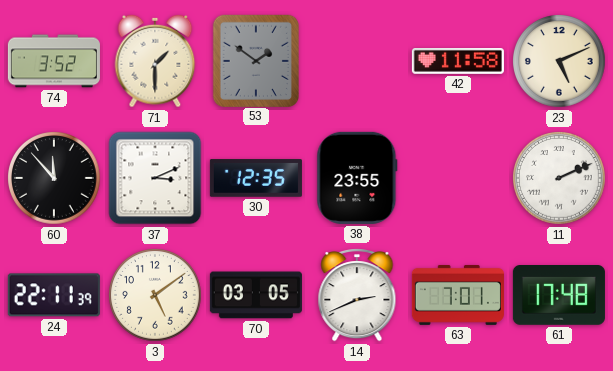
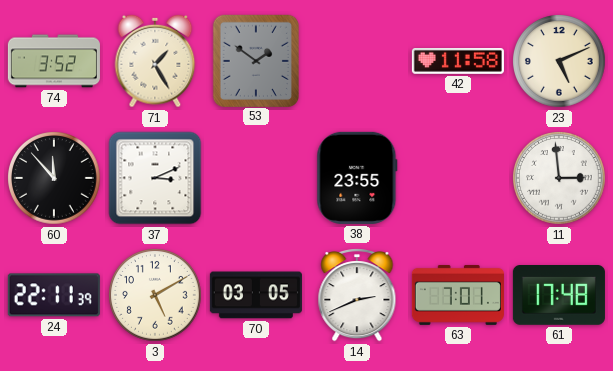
71: 1:30 -> 1:25
30: 12:35 -> none
11: 2:11 -> 2:59
3: 5:09 -> 5:10
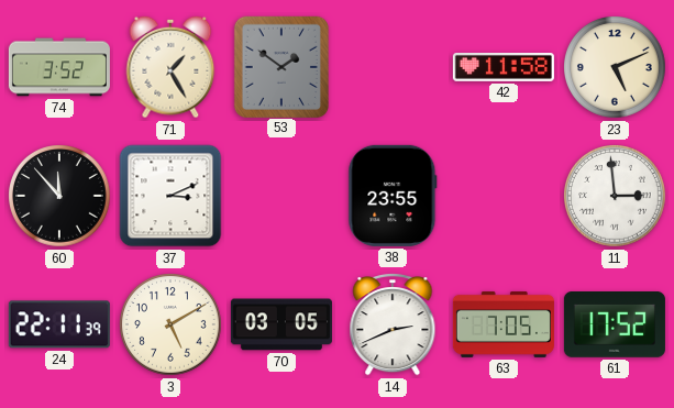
63: 7:01 -> 7:05
61: 17:48 -> 17:52
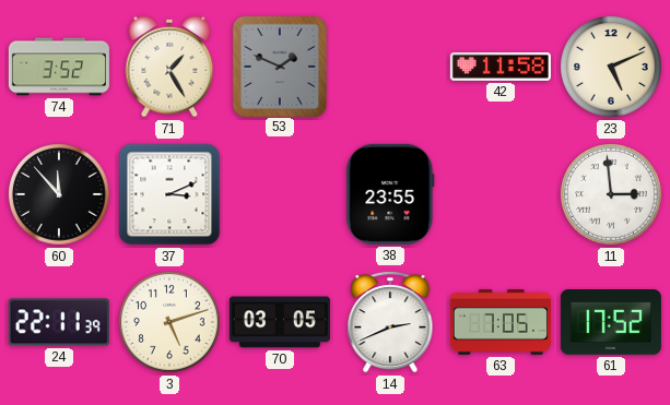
53: 1:51 -> 1:49
3: 5:10 -> 5:12
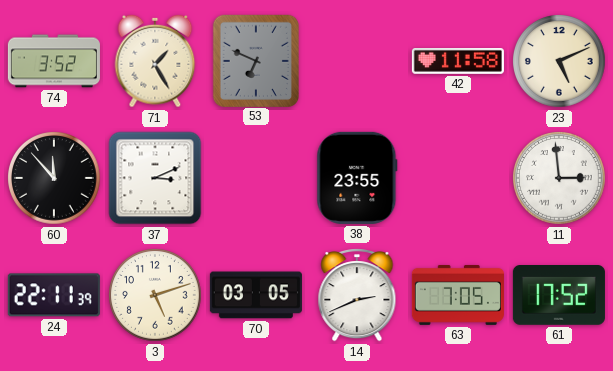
53: 1:49 -> 6:49
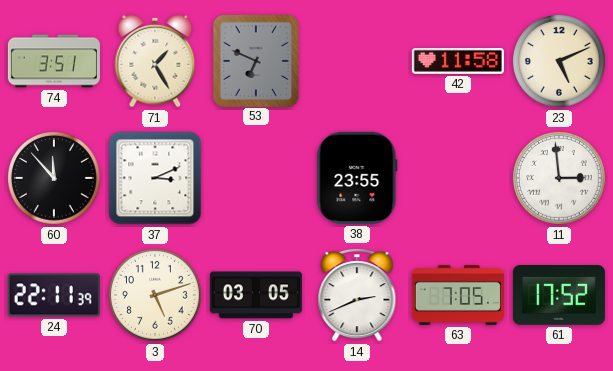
74: 3:52 -> 3:51
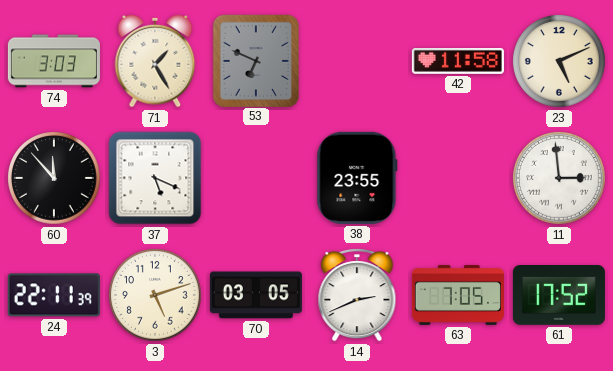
74: 3:51 -> 3:03
37: 3:11 -> 5:19
